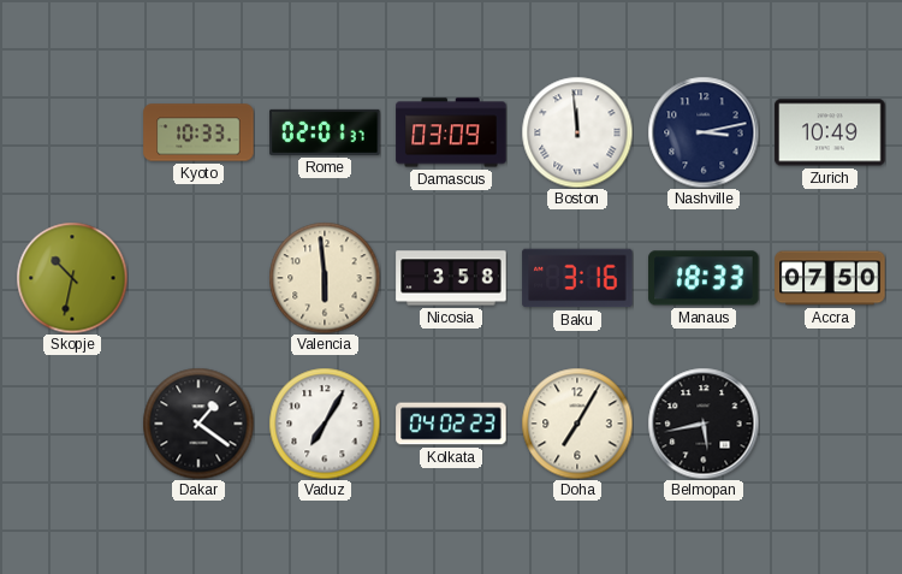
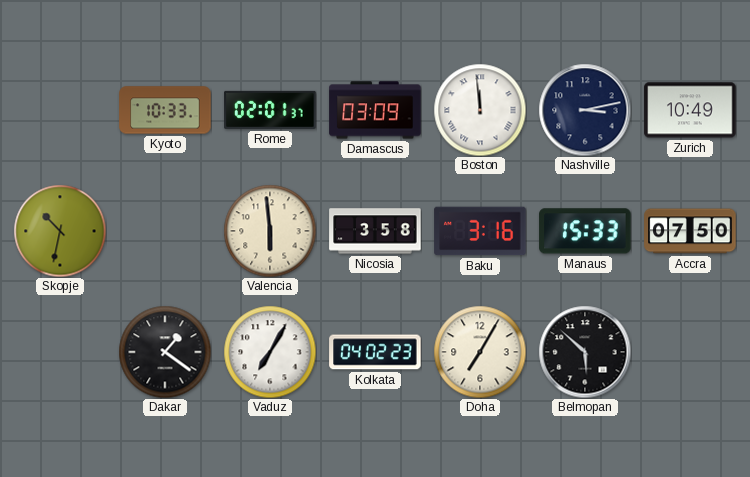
Manaus: 18:33 -> 15:33
Belmopan: 5:43 -> 5:52
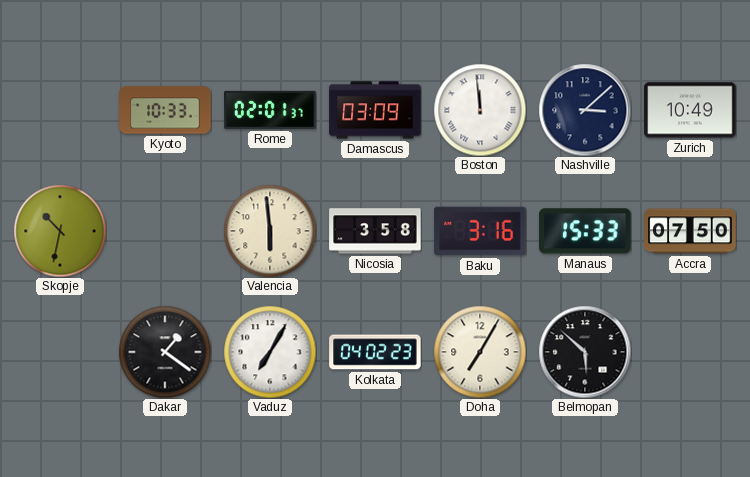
Nashville: 3:13 -> 3:08
